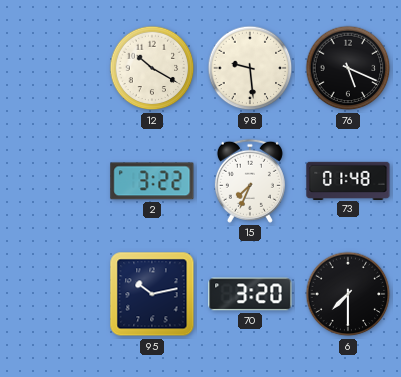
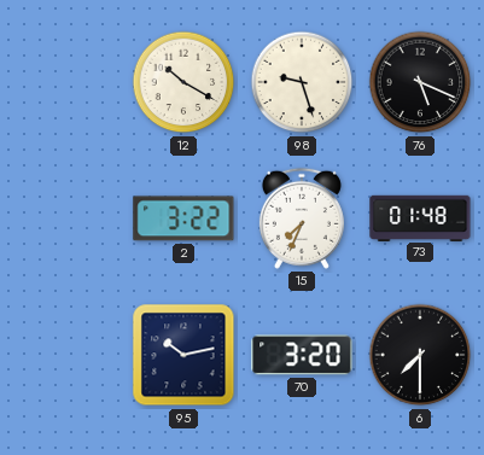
98: 9:29 -> 9:27
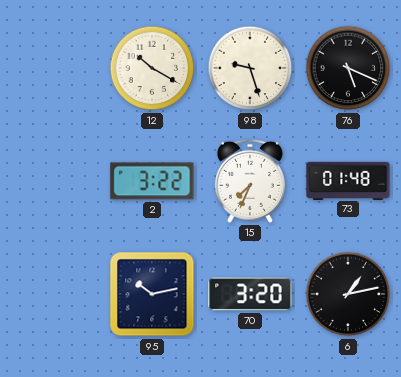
6: 7:30 -> 1:13
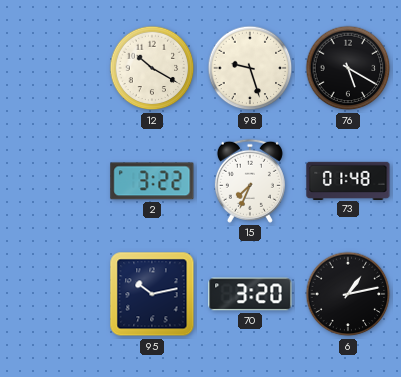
76: 5:19 -> 5:20
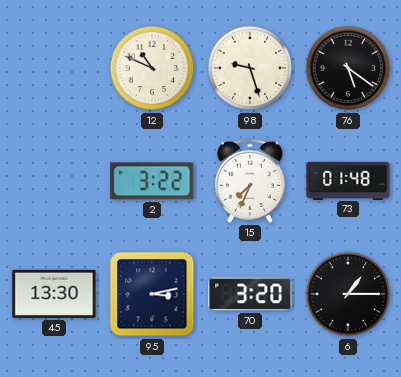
12: 10:20 -> 10:49
76: 5:20 -> 5:21
45: none -> 13:30
95: 10:13 -> 3:13
6: 1:13 -> 1:15
